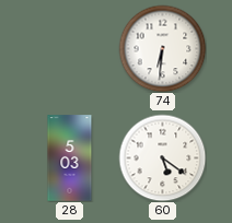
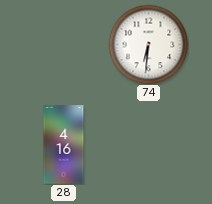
28: 5:03 -> 4:16
60: 5:21 -> none
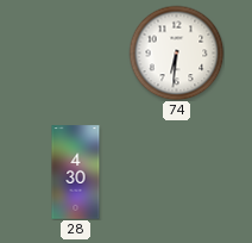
28: 4:16 -> 4:30
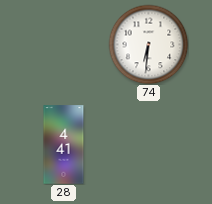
28: 4:30 -> 4:41
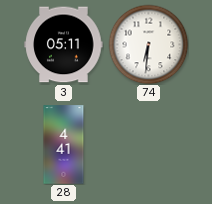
3: none -> 05:11
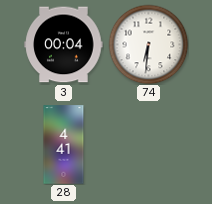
3: 05:11 -> 00:04
